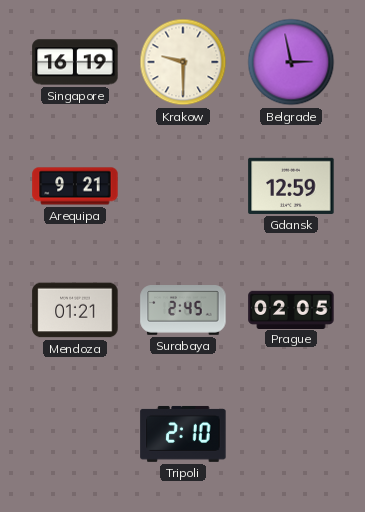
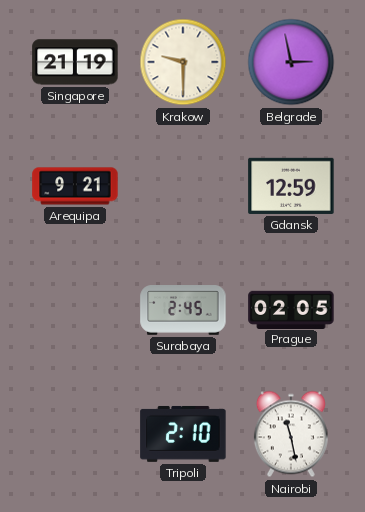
Singapore: 16:19 -> 21:19
Mendoza: 01:21 -> none
Nairobi: none -> 11:28
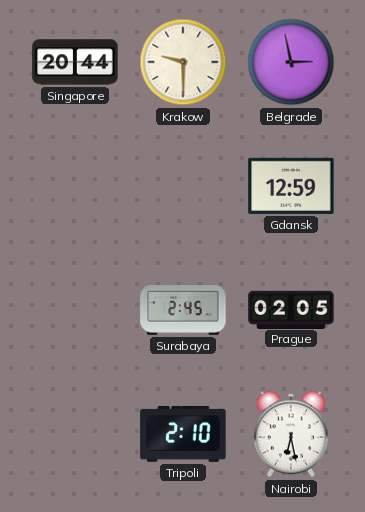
Singapore: 21:19 -> 20:44
Arequipa: 9:21 -> none
Nairobi: 11:28 -> 6:28
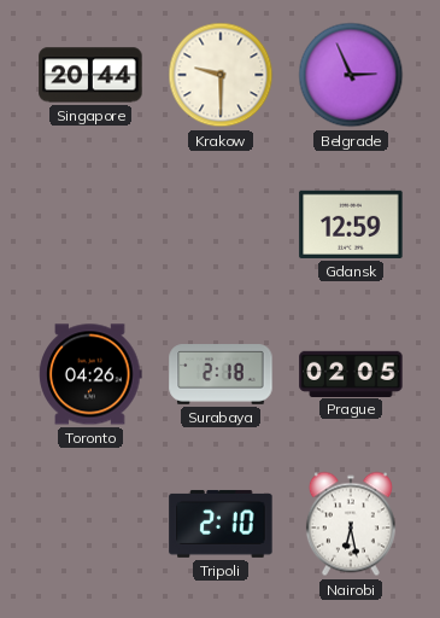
Belgrade: 2:58 -> 2:56
Toronto: none -> 04:26
Surabaya: 2:45 -> 2:18
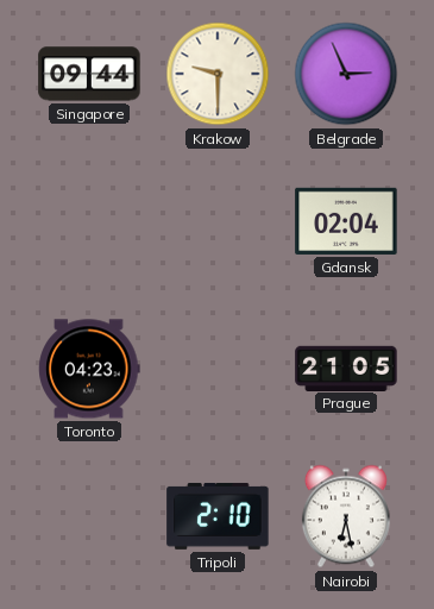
Singapore: 20:44 -> 09:44
Gdansk: 12:59 -> 02:04
Toronto: 04:26 -> 04:23
Surabaya: 2:18 -> none
Prague: 02:05 -> 21:05
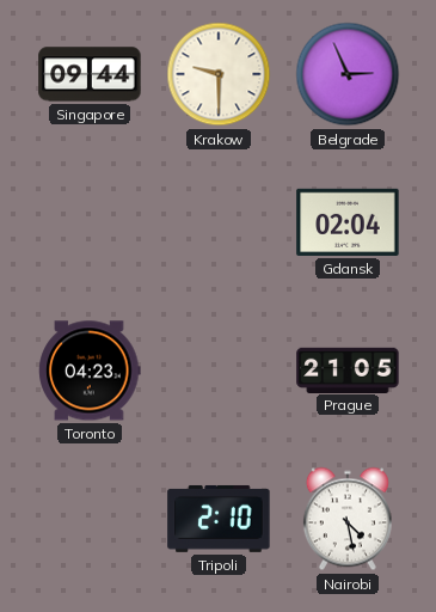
Nairobi: 6:28 -> 4:28
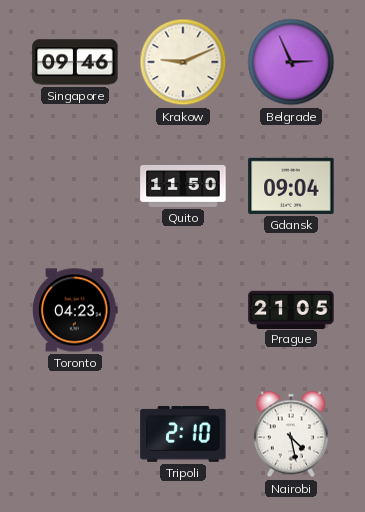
Singapore: 09:44 -> 09:46
Krakow: 9:30 -> 9:11
Quito: none -> 11:50
Gdansk: 02:04 -> 09:04
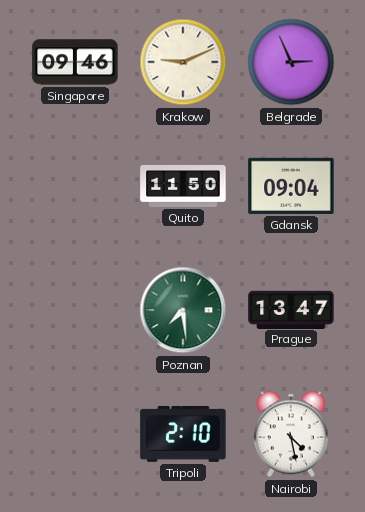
Toronto: 04:23 -> none
Poznan: none -> 7:29
Prague: 21:05 -> 13:47
